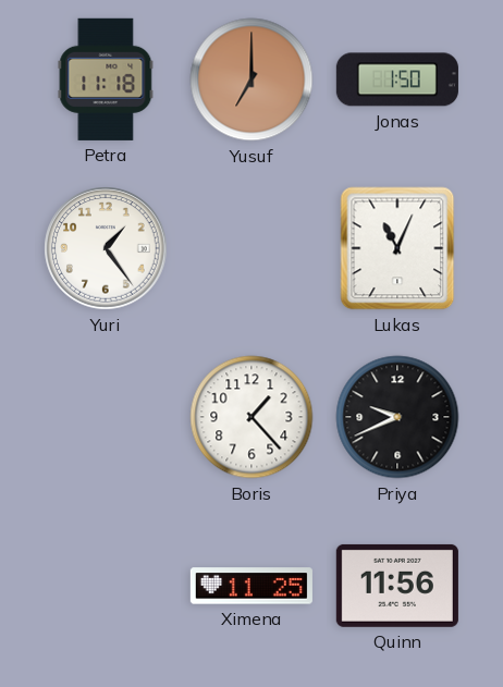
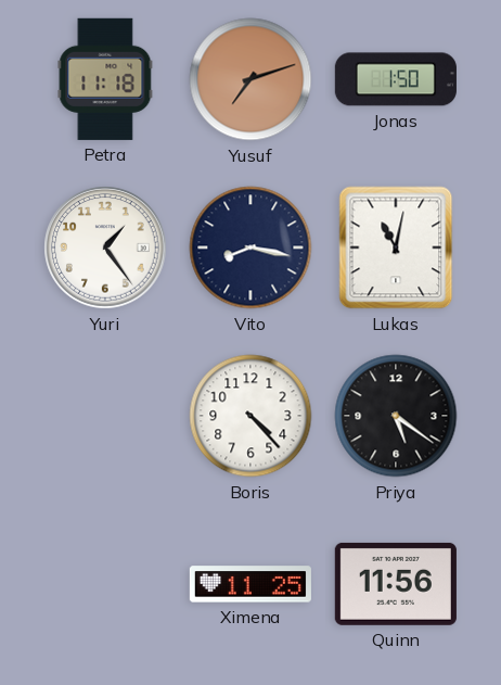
Yusuf: 7:00 -> 7:12
Vito: none -> 8:17
Lukas: 11:04 -> 11:02
Boris: 1:23 -> 4:23
Priya: 9:41 -> 5:21
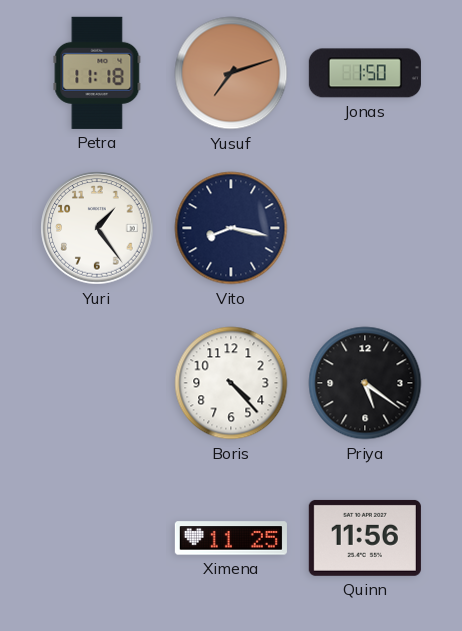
Lukas: 11:02 -> none
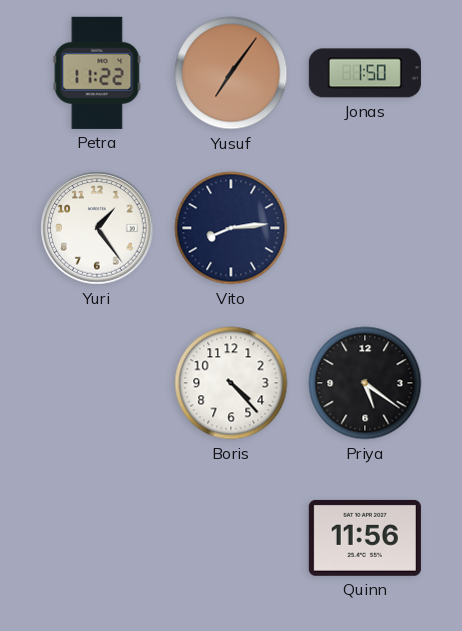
Petra: 11:18 -> 11:22
Yusuf: 7:12 -> 7:06
Vito: 8:17 -> 8:14
Ximena: 11:25 -> none
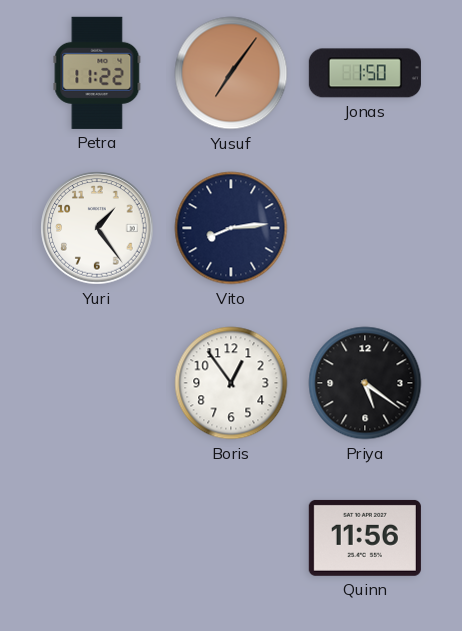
Boris: 4:23 -> 12:54
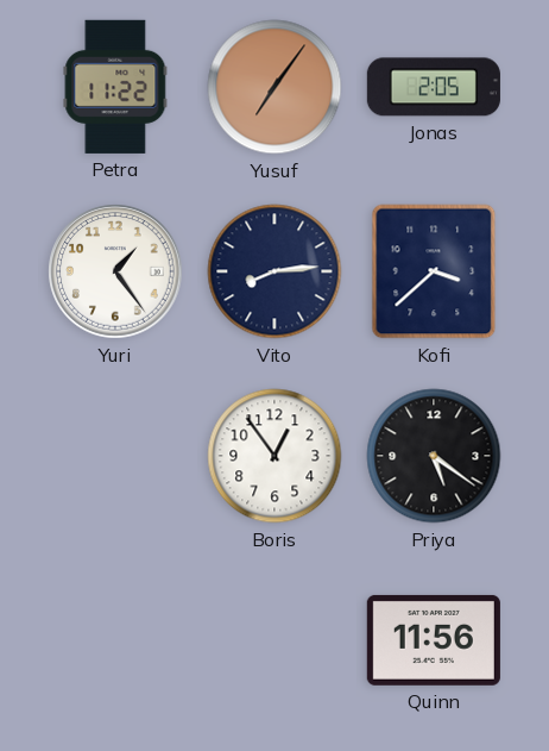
Jonas: 1:50 -> 2:05
Kofi: none -> 3:38
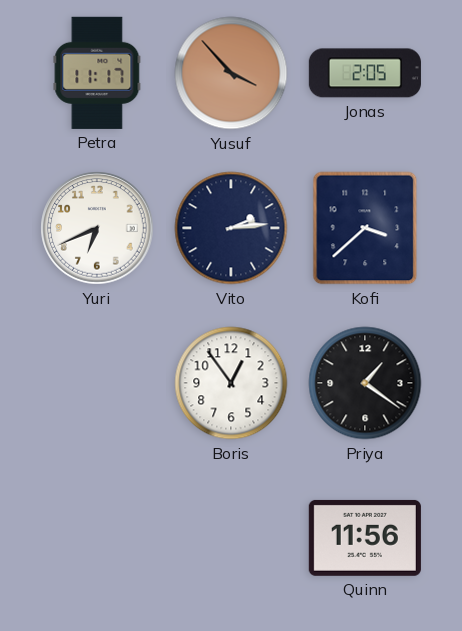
Petra: 11:22 -> 11:17
Yusuf: 7:06 -> 3:53
Yuri: 1:24 -> 6:41
Vito: 8:14 -> 2:14
Priya: 5:21 -> 1:21
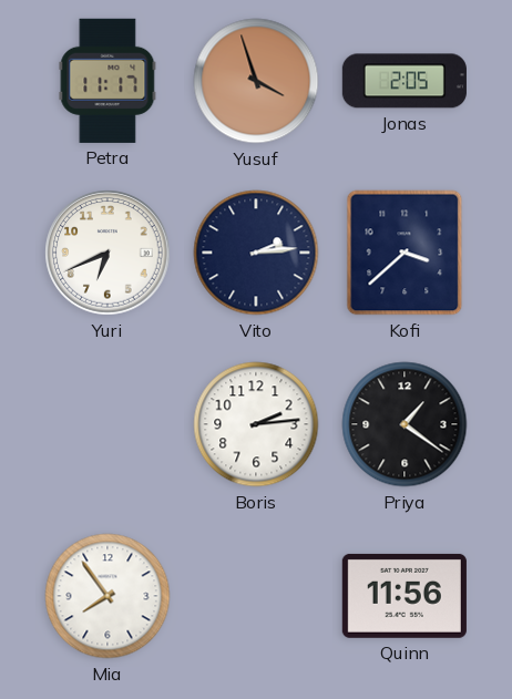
Yusuf: 3:53 -> 3:57
Boris: 12:54 -> 2:14
Mia: none -> 7:54
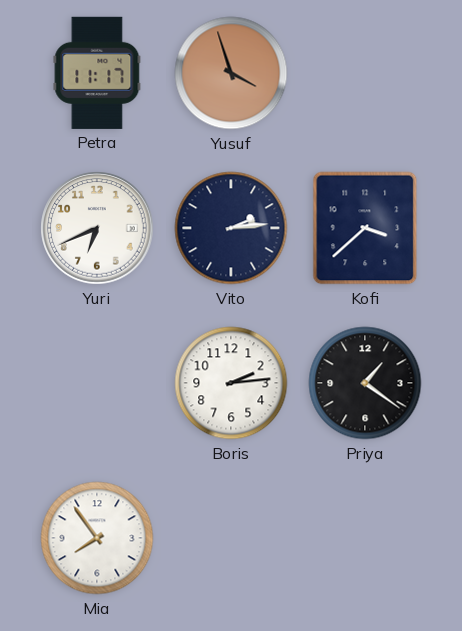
Jonas: 2:05 -> none
Quinn: 11:56 -> none
